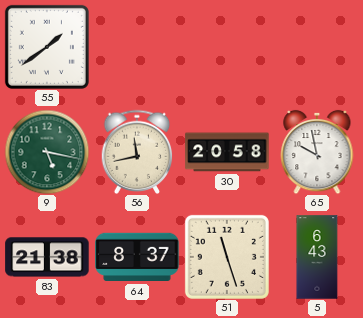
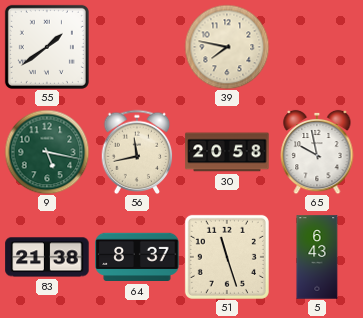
39: none -> 7:47
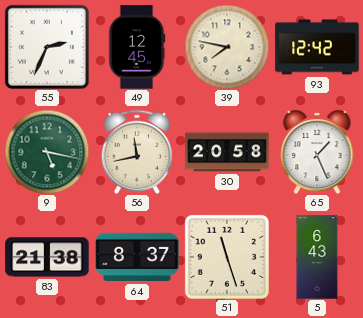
55: 1:39 -> 2:34
49: none -> 12:45
93: none -> 12:42
65: 9:58 -> 1:26
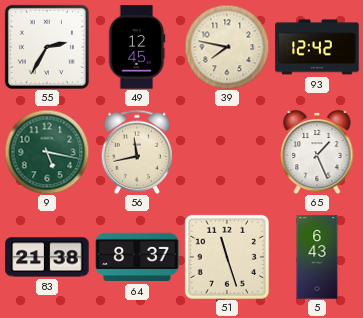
55: 2:34 -> 2:35
30: 20:58 -> none
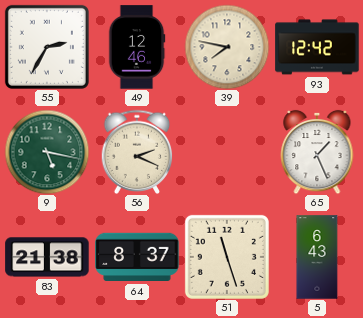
49: 12:45 -> 12:46
56: 11:43 -> 2:19
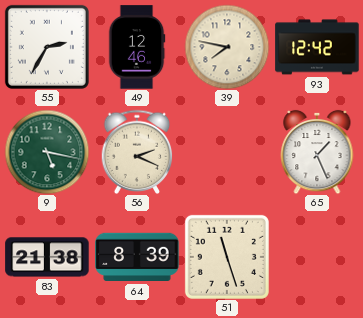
64: 8:37 -> 8:39
5: 6:43 -> none
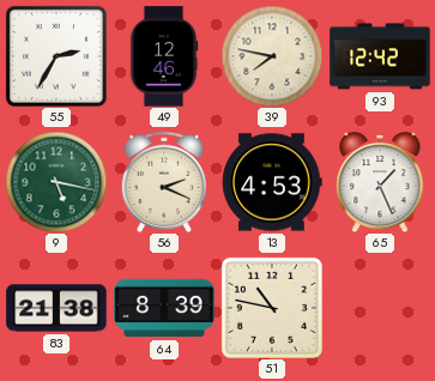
13: none -> 4:53
51: 11:27 -> 10:47
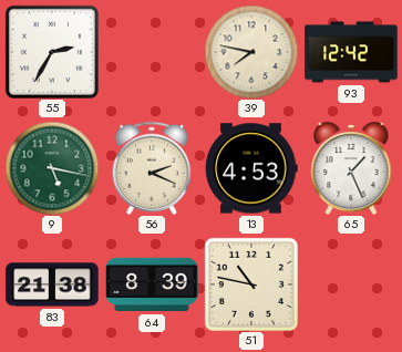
49: 12:46 -> none
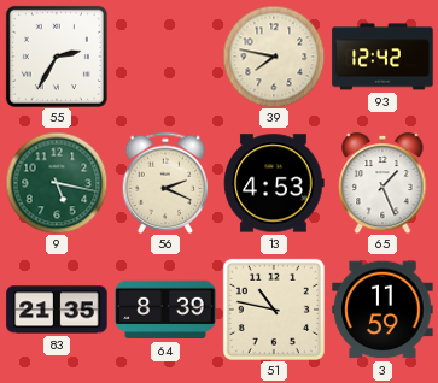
83: 21:38 -> 21:35
3: none -> 11:59
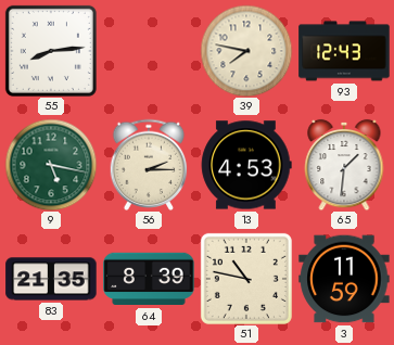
55: 2:35 -> 8:14
93: 12:42 -> 12:43
56: 2:19 -> 2:15
65: 1:26 -> 1:31
